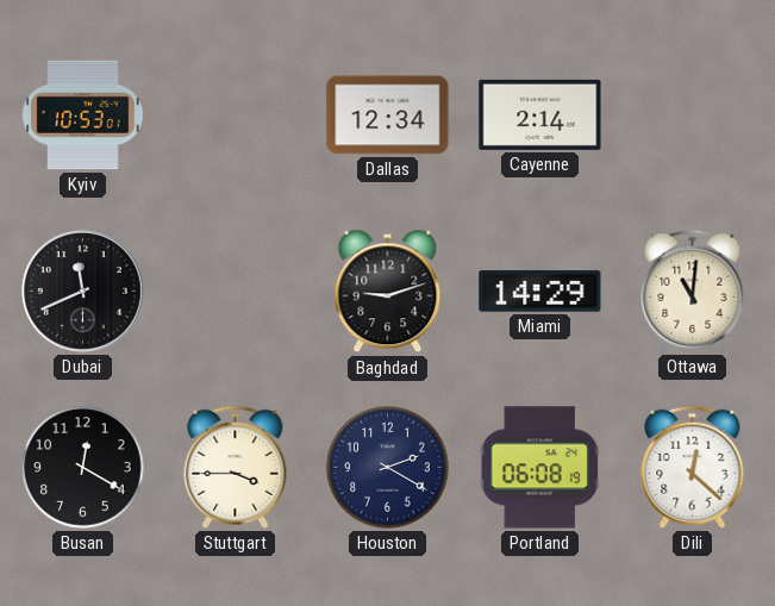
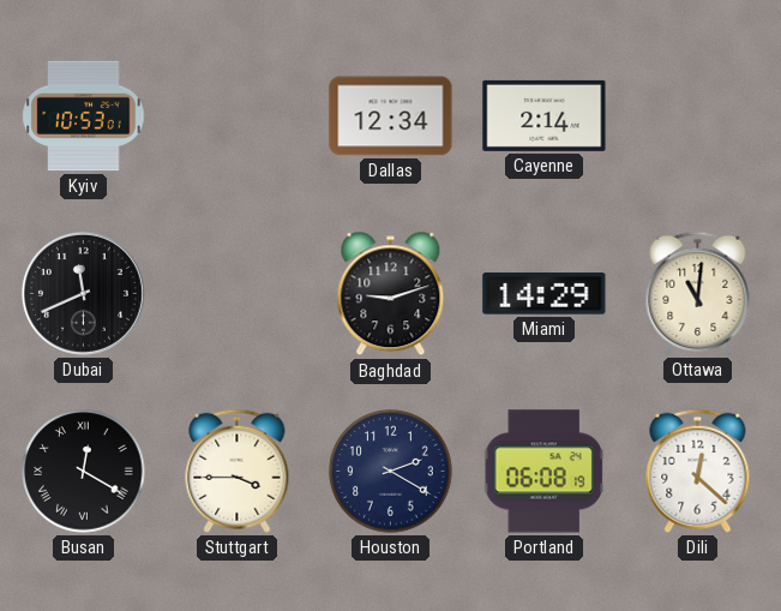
Busan numerals: Arabic -> Roman
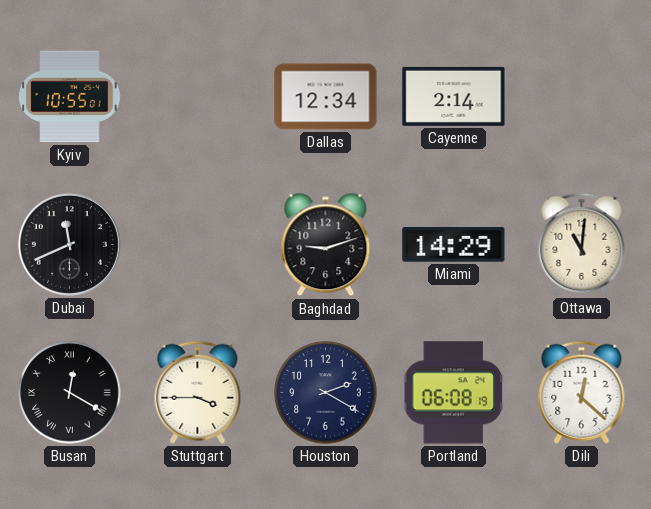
Kyiv: 10:53 -> 10:55
